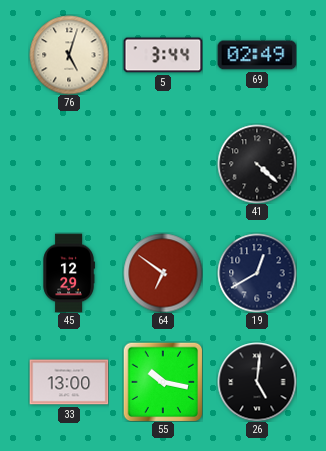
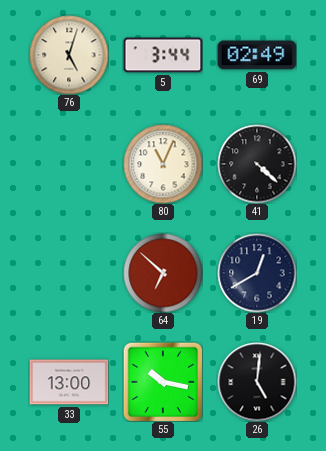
80: none -> 11:04
45: 12:29 -> none
64: 6:51 -> 6:52
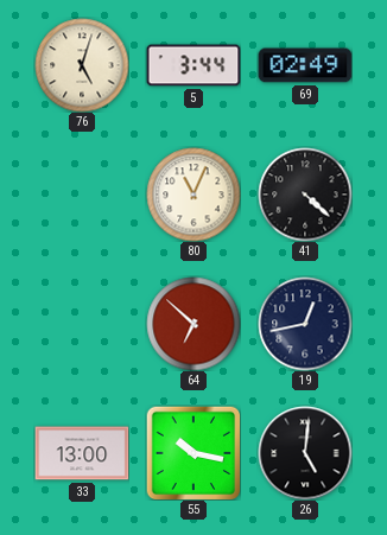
19: 12:40 -> 12:43
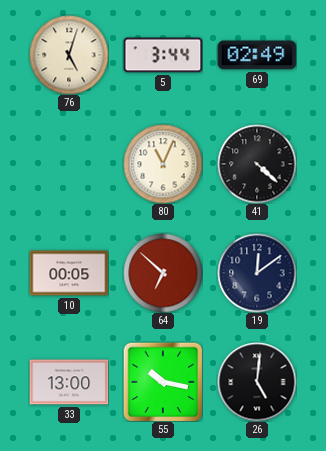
10: none -> 00:05
19: 12:43 -> 12:09
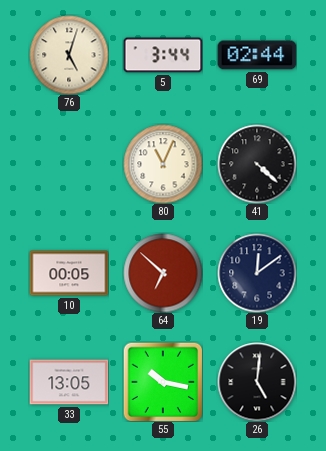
69: 02:49 -> 02:44
33: 13:00 -> 13:05
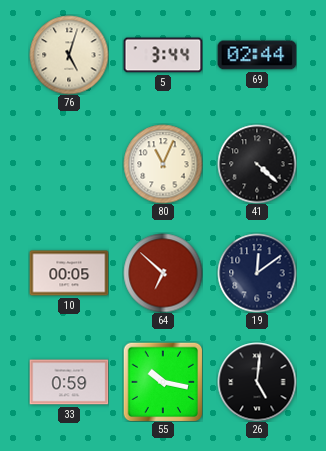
33: 13:05 -> 0:59
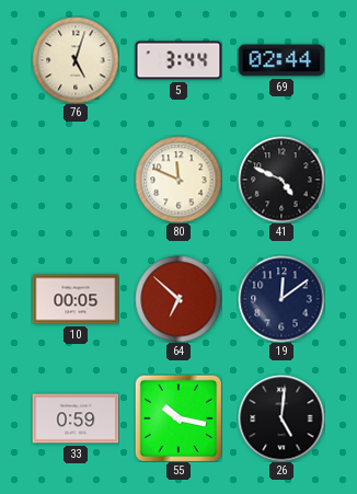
80: 11:04 -> 11:49
41: 4:22 -> 4:49
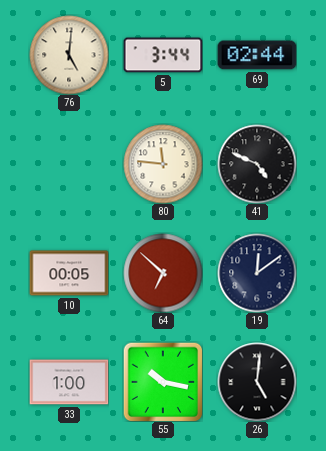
76: 5:03 -> 5:01
80: 11:49 -> 11:46
33: 0:59 -> 1:00
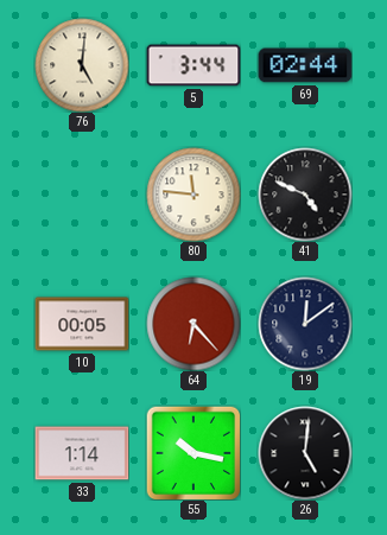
64: 6:52 -> 6:23
33: 1:00 -> 1:14
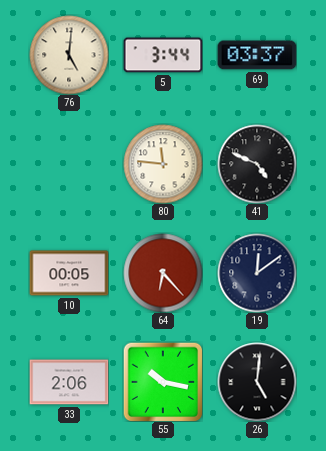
69: 02:44 -> 03:37
33: 1:14 -> 2:06
